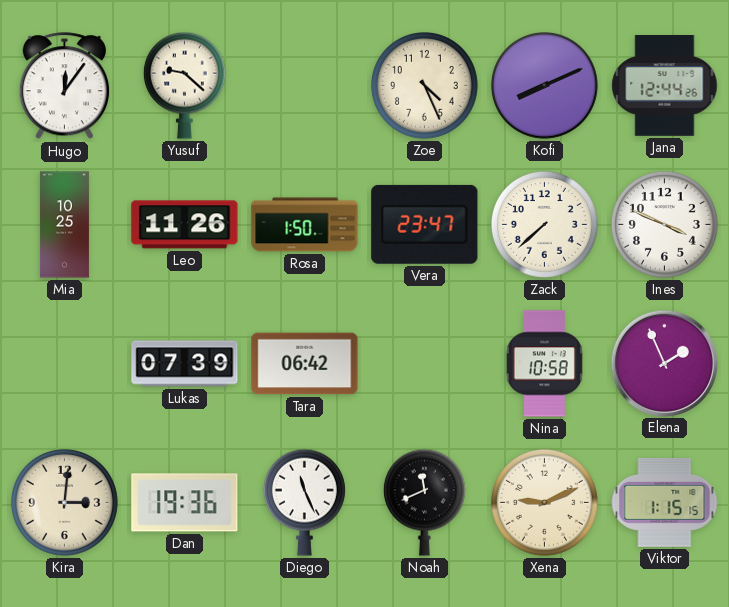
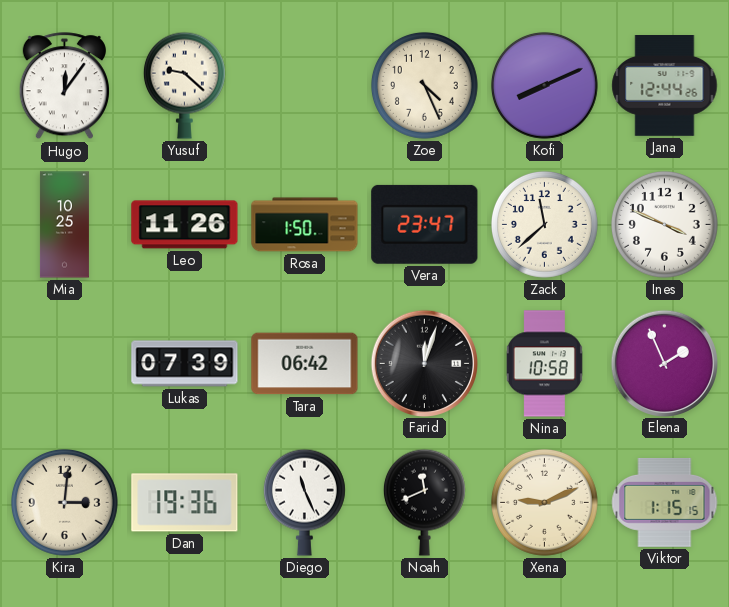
Zack: 7:38 -> 11:38
Farid: none -> 12:03
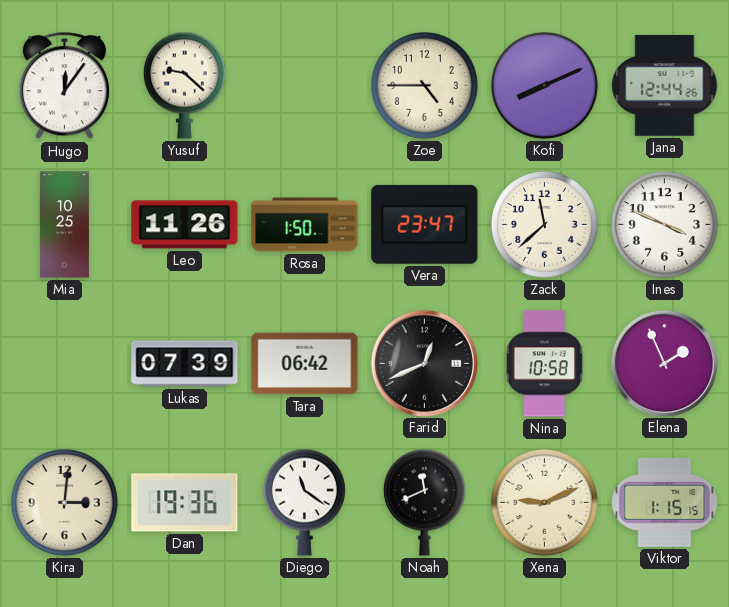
Zoe: 4:26 -> 4:45
Farid: 12:03 -> 12:41
Diego: 11:26 -> 11:21
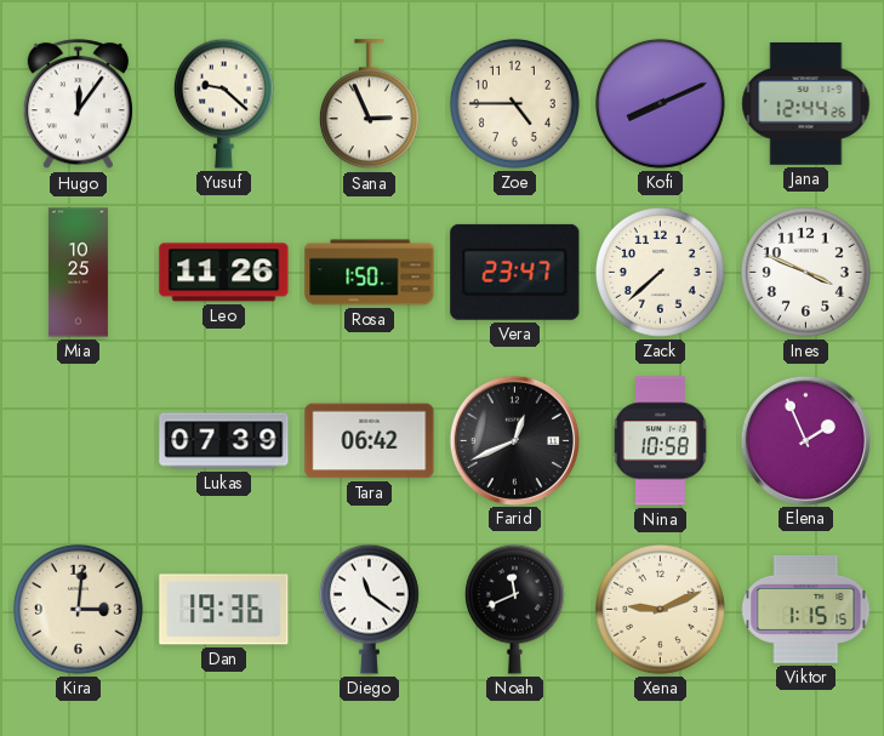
Sana: none -> 2:56
Zack: 11:38 -> 7:38
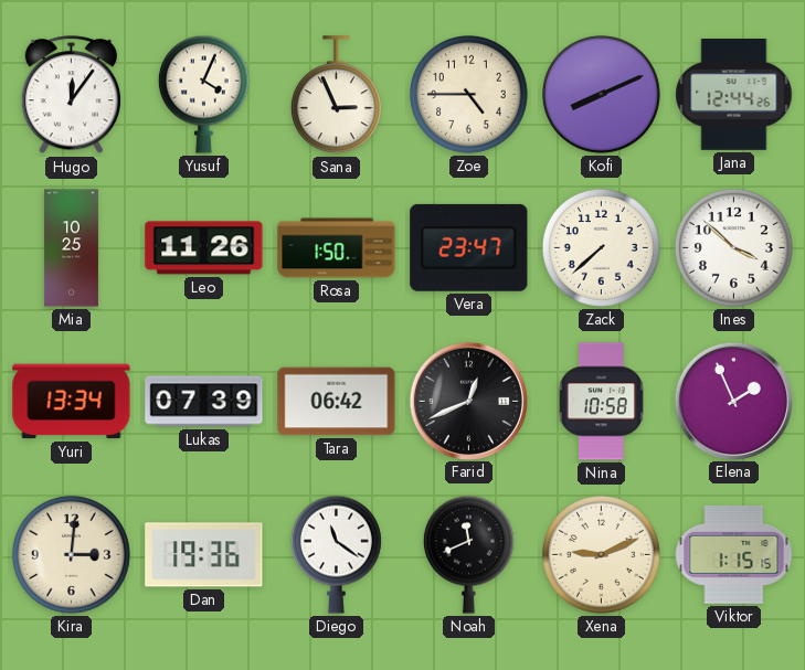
Yusuf: 9:22 -> 4:04
Ines: 3:49 -> 3:52
Yuri: none -> 13:34
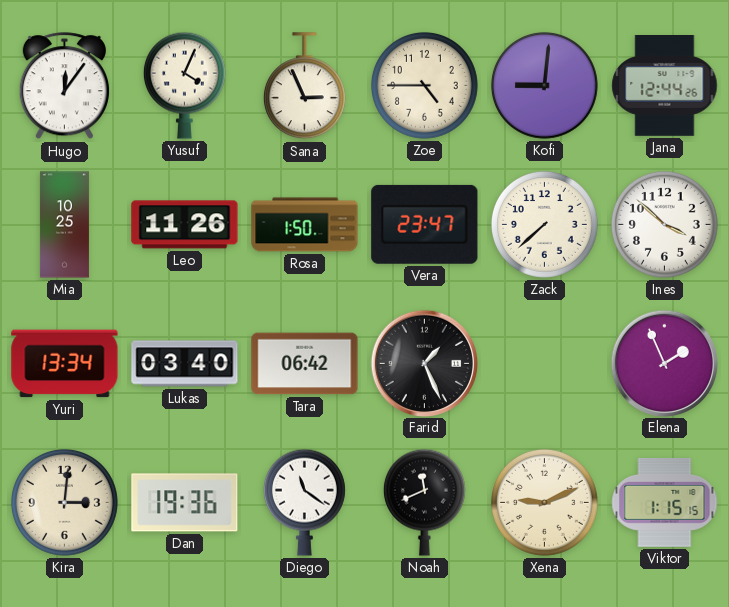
Kofi: 8:11 -> 9:01
Lukas: 07:39 -> 03:40
Farid: 12:41 -> 1:26
Nina: 10:58 -> none
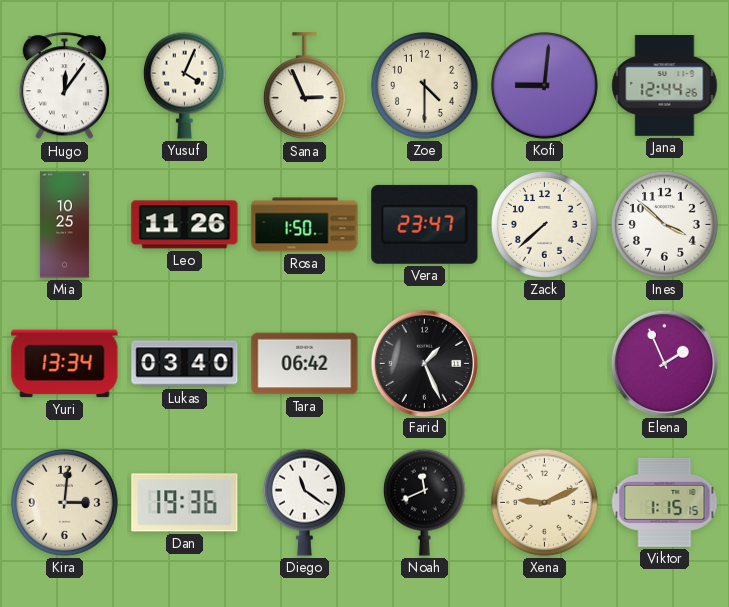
Zoe: 4:45 -> 4:30
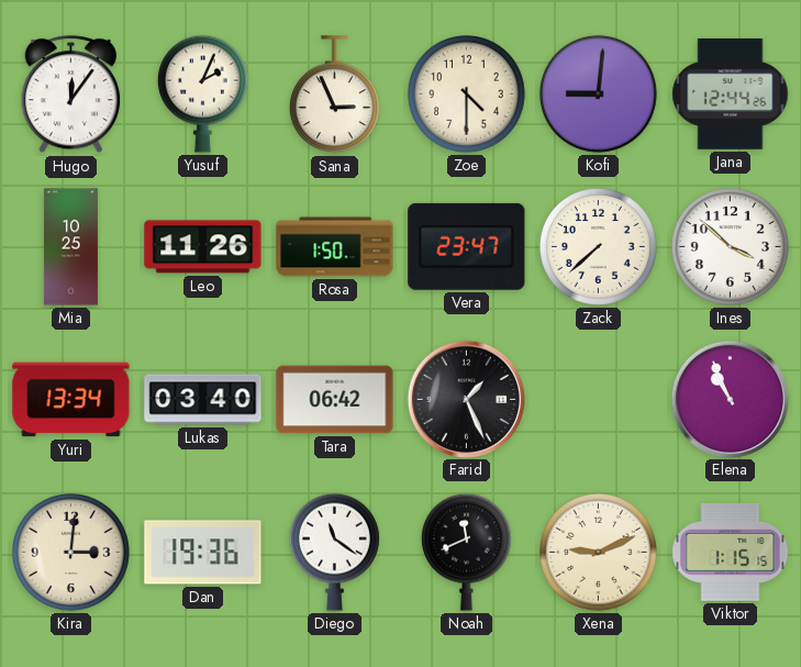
Yusuf: 4:04 -> 2:04
Elena: 1:56 -> 10:56
